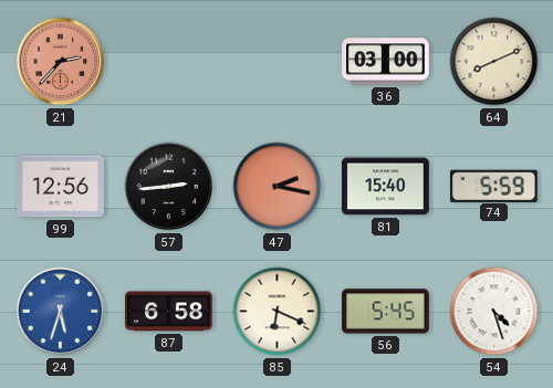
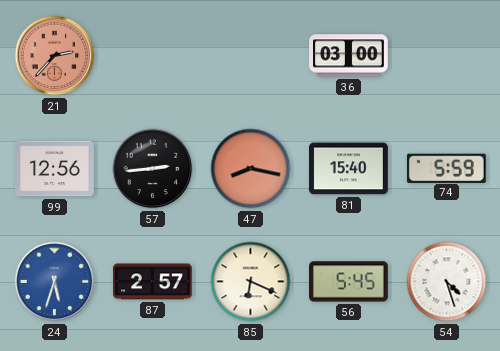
64: 8:11 -> none
47: 2:17 -> 8:17
87: 6:58 -> 2:57
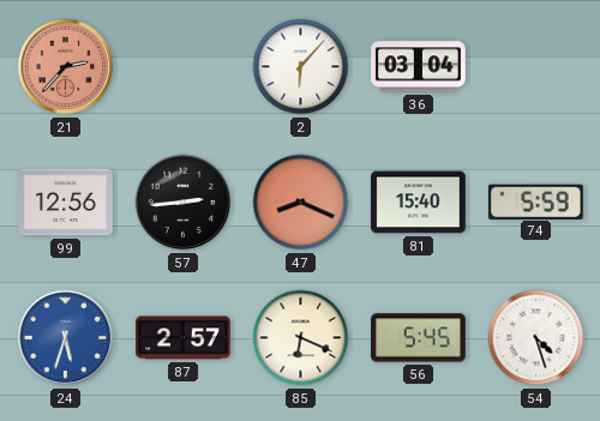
2: none -> 6:07
36: 03:00 -> 03:04
47: 8:17 -> 8:19
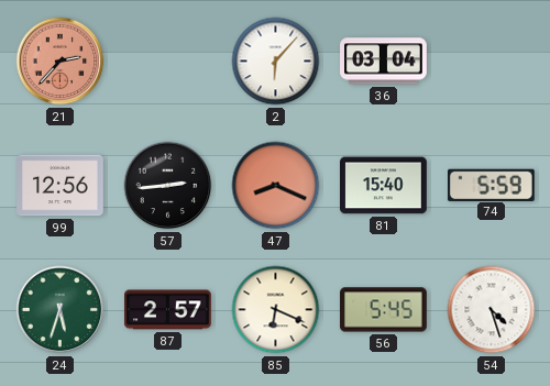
24 dial: blue -> green
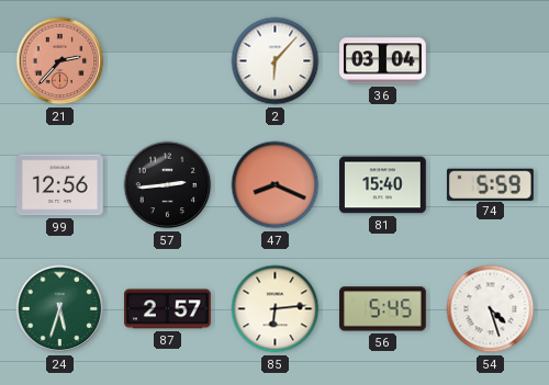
85: 6:19 -> 6:14
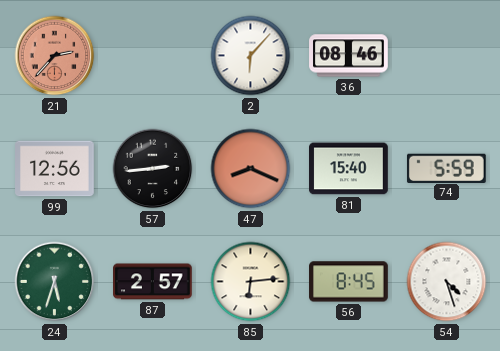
36: 03:04 -> 08:46
56: 5:45 -> 8:45
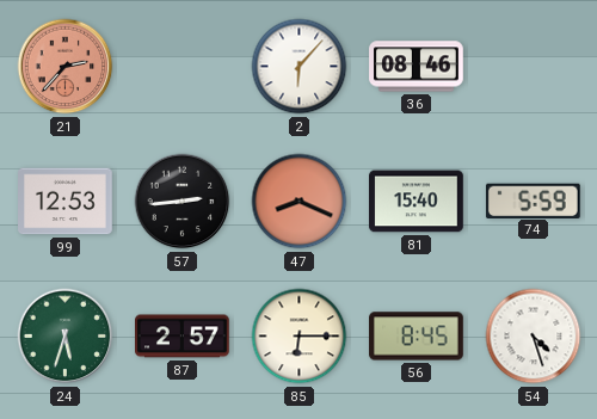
99: 12:56 -> 12:53
85: 6:14 -> 6:15
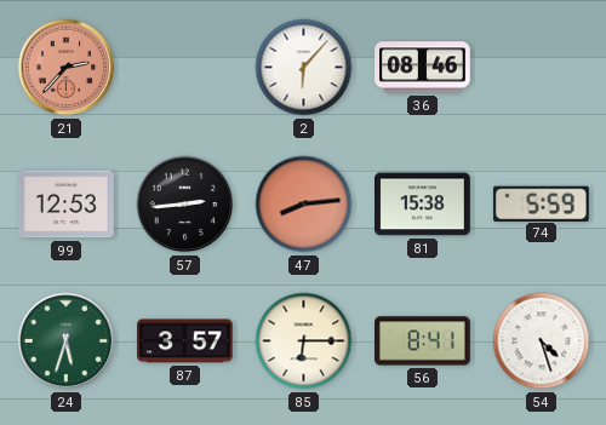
47: 8:19 -> 8:14
81: 15:40 -> 15:38
87: 2:57 -> 3:57
56: 8:45 -> 8:41
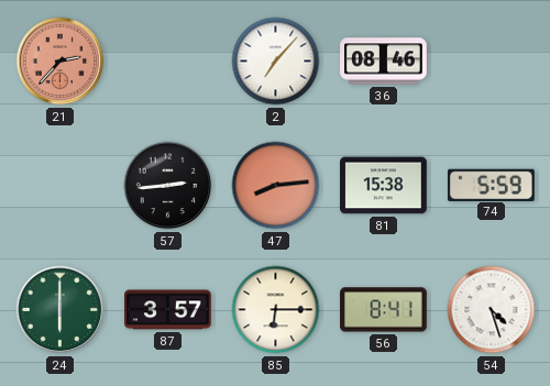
2: 6:07 -> 7:07
99: 12:53 -> none
24: 5:33 -> 6:00
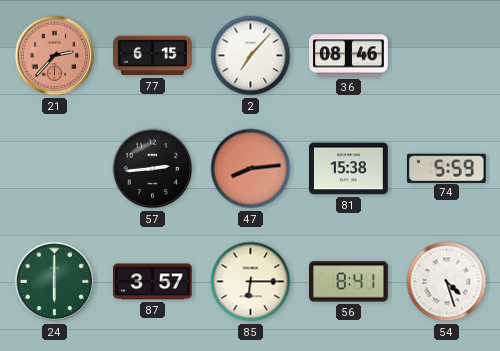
77: none -> 6:15
